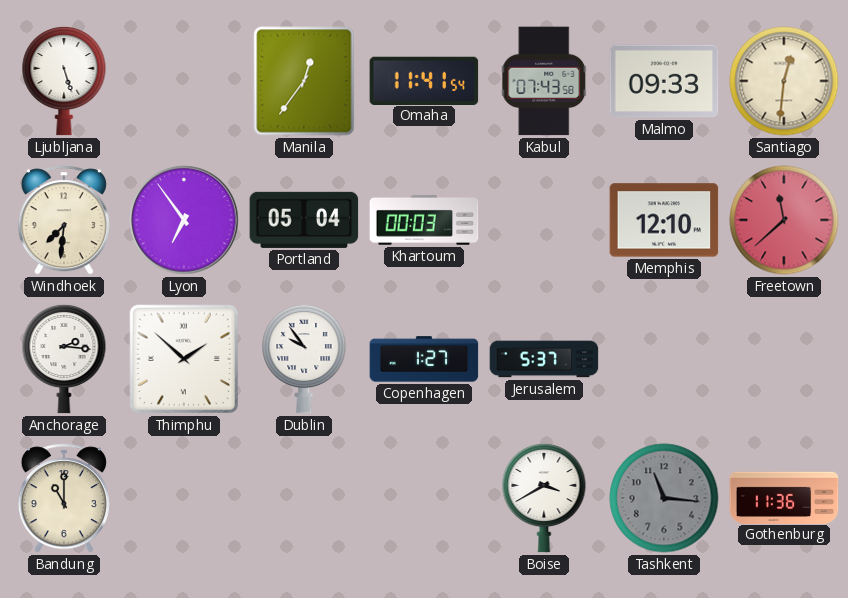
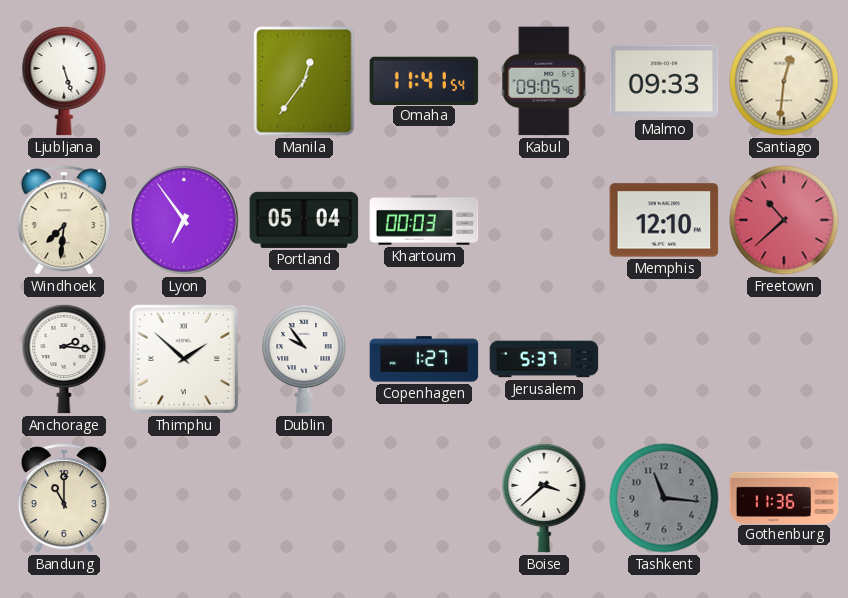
Kabul: 07:43 -> 09:05
Freetown: 11:38 -> 10:38
Boise: 3:40 -> 3:38
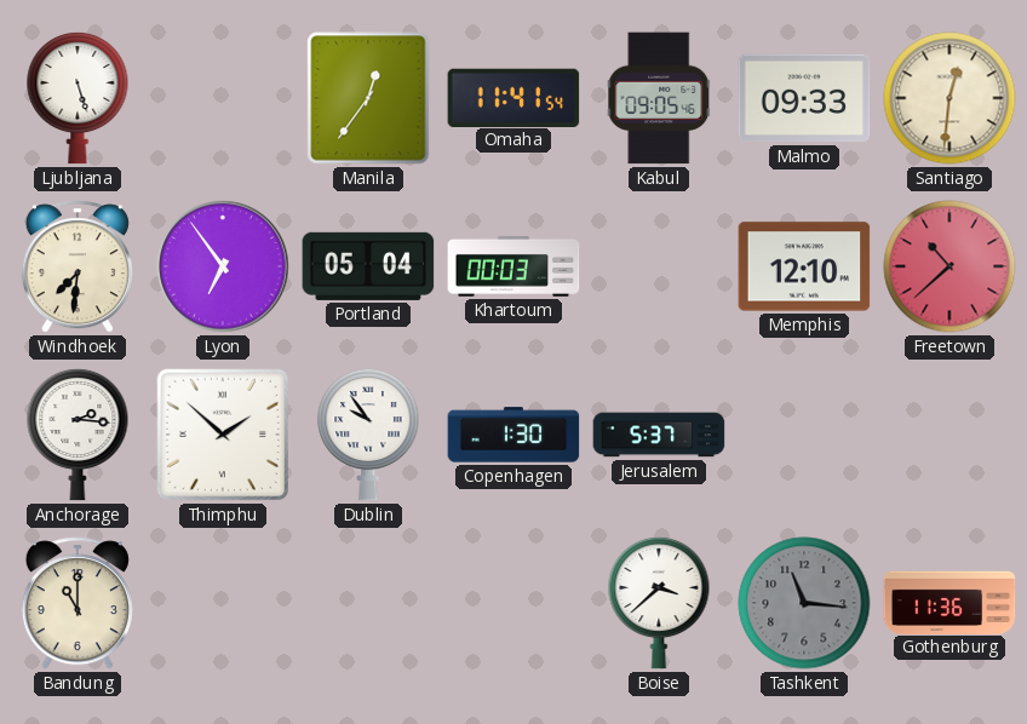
Copenhagen: 1:27 -> 1:30
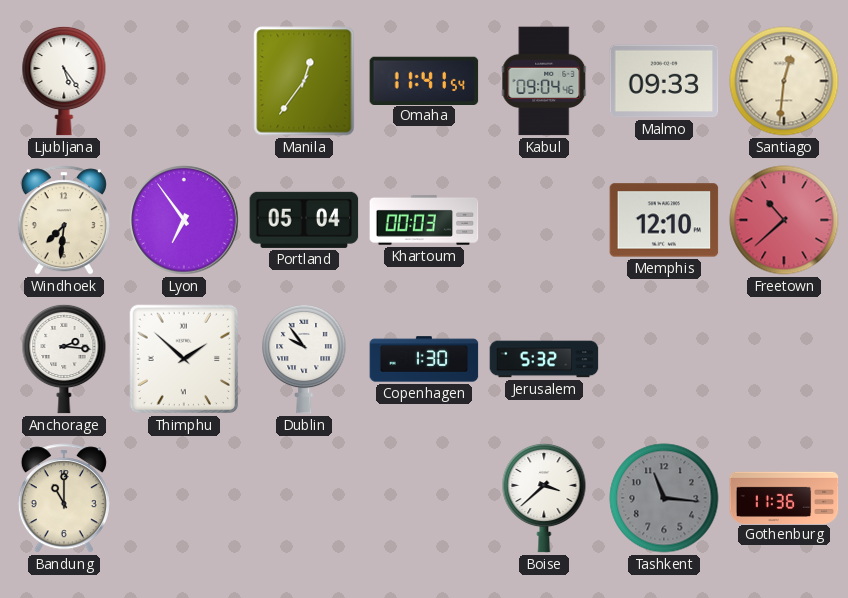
Ljubljana: 5:27 -> 5:24
Kabul: 09:05 -> 09:04
Jerusalem: 5:37 -> 5:32
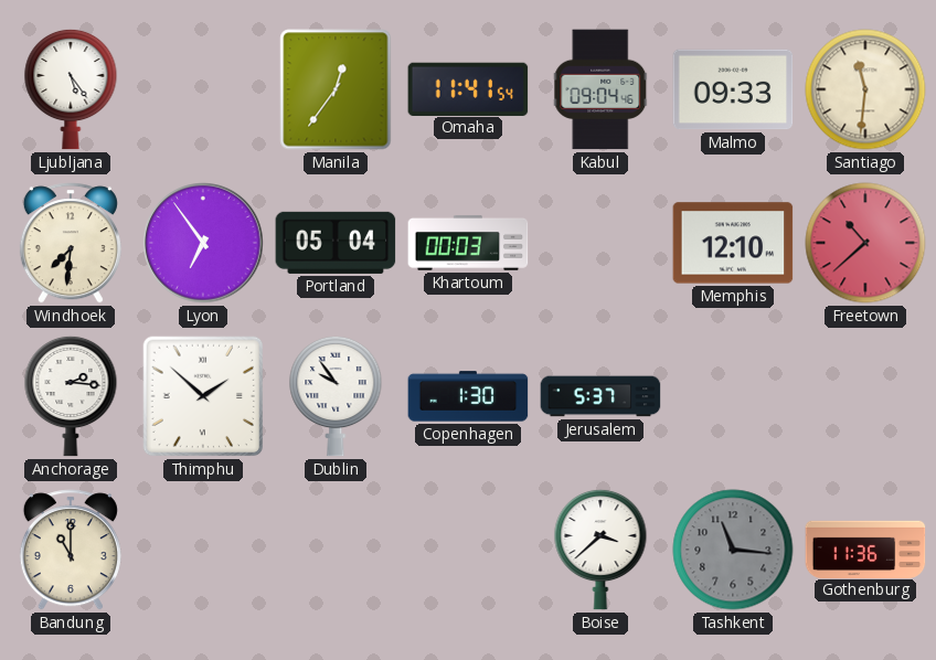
Santiago: 12:31 -> 11:31
Jerusalem: 5:32 -> 5:37
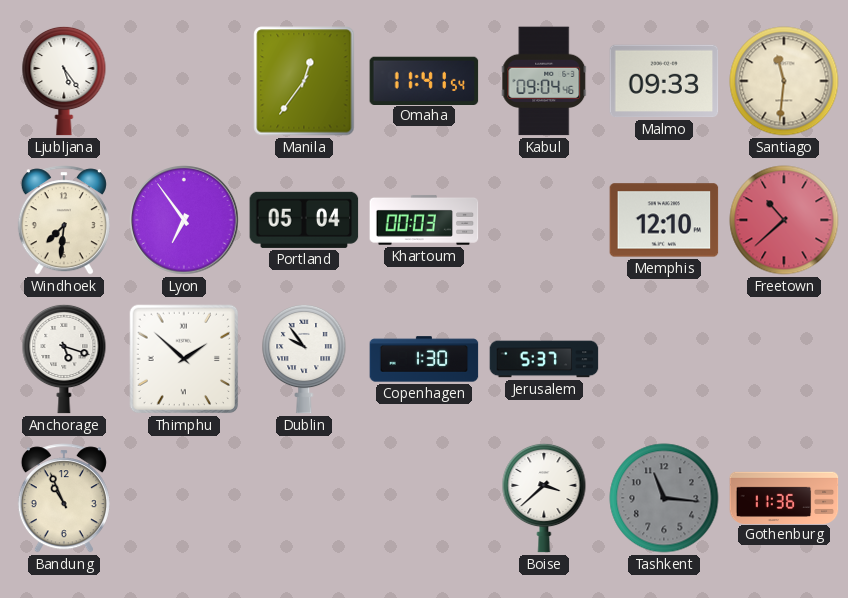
Anchorage: 2:16 -> 5:18
Bandung: 11:00 -> 10:56
